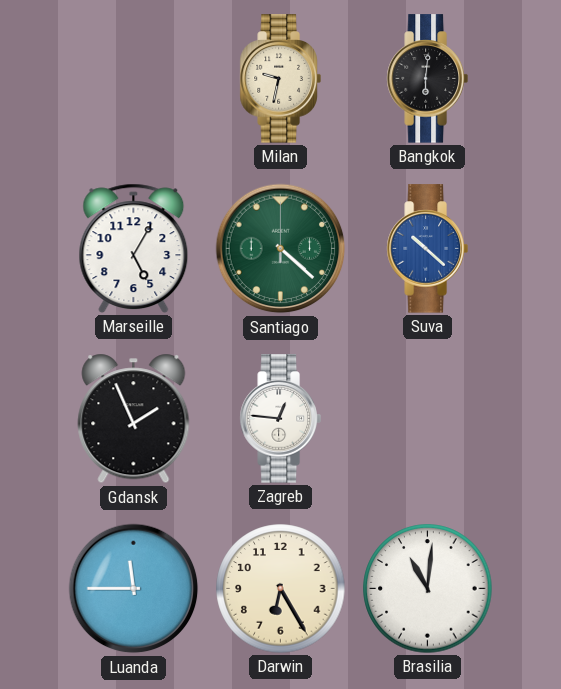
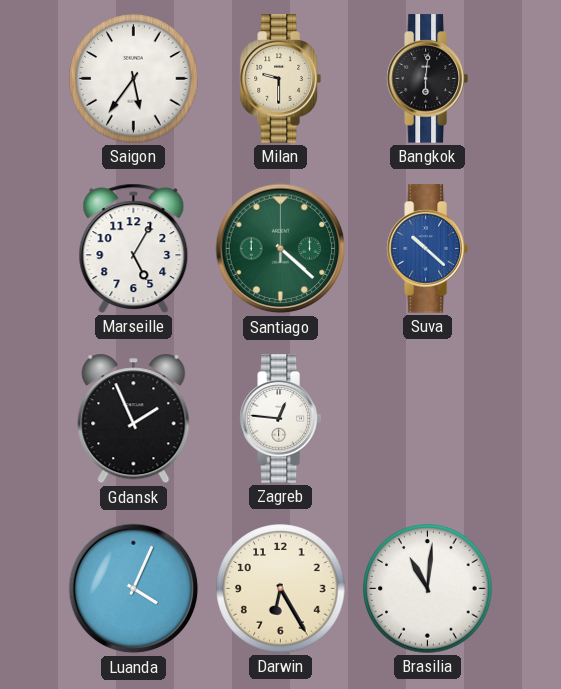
Saigon: none -> 5:36
Milan: 9:32 -> 9:30
Luanda: 11:45 -> 4:04
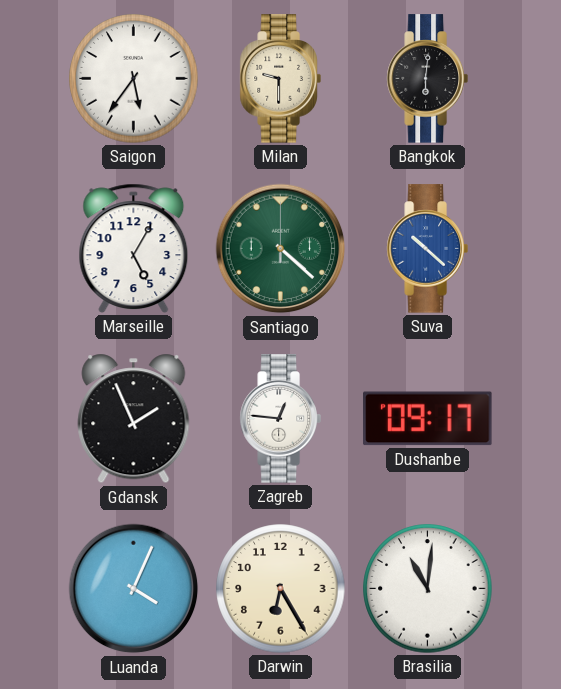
Dushanbe: none -> 09:17
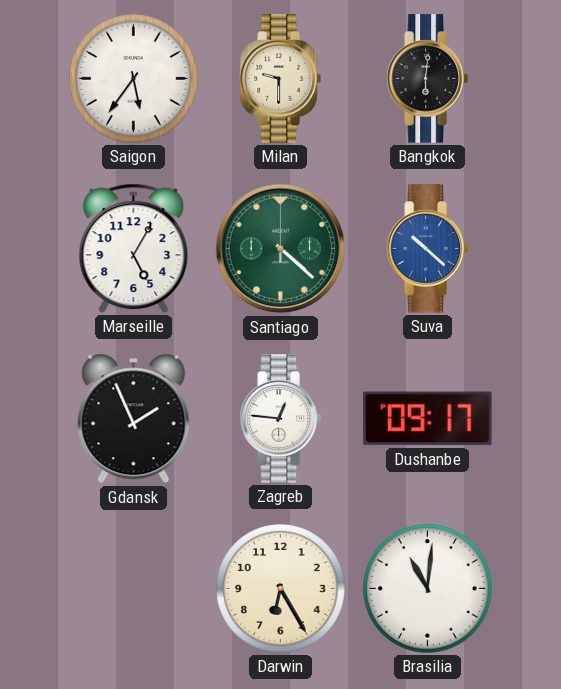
Luanda: 4:04 -> none
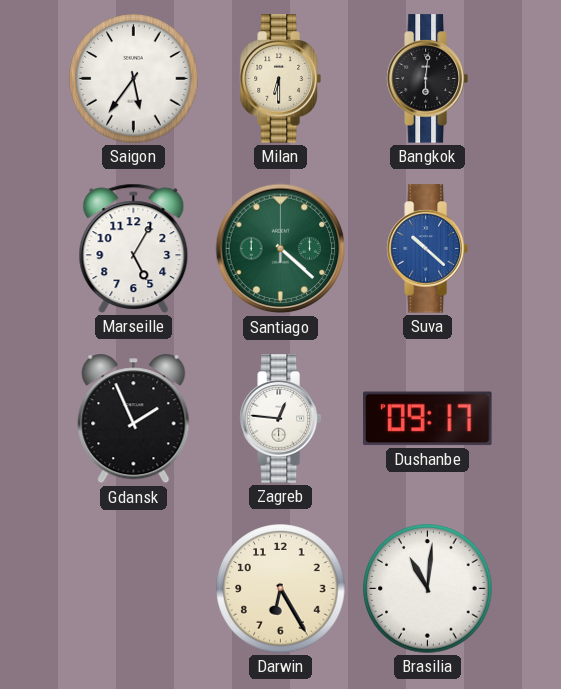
Milan: 9:30 -> 6:30
